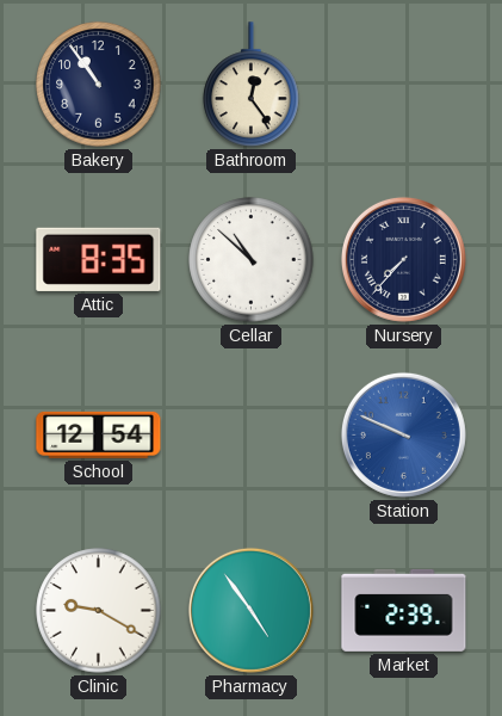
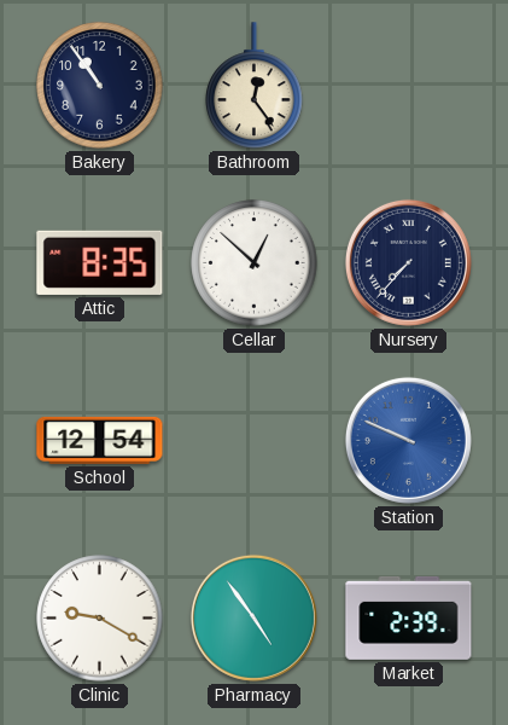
Cellar: 10:52 -> 12:52
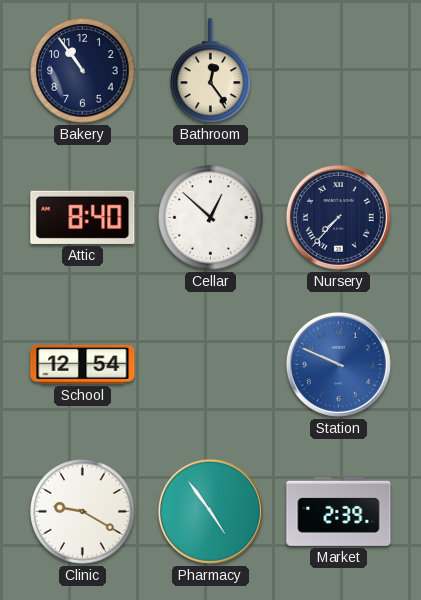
Attic: 8:35 -> 8:40
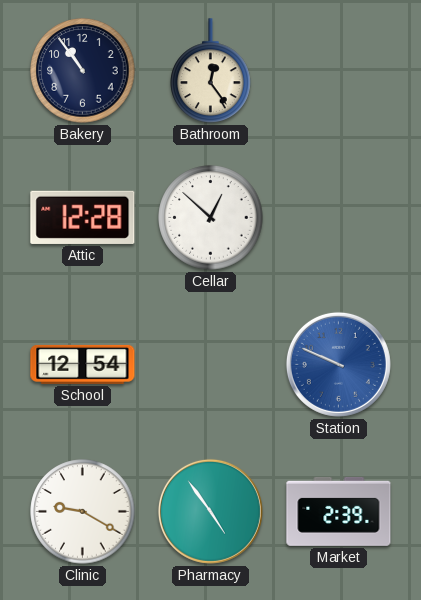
Attic: 8:40 -> 12:28
Nursery: 7:37 -> none
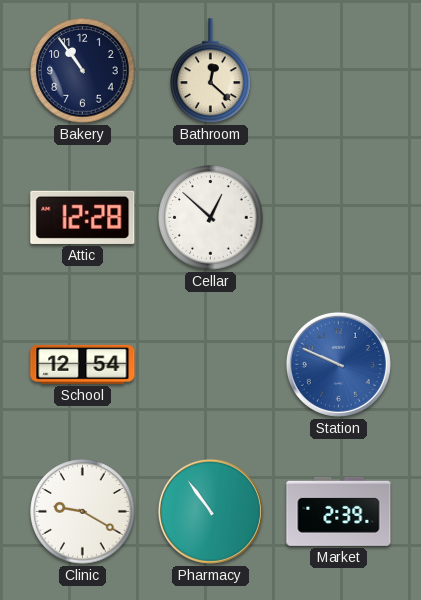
Bathroom: 12:24 -> 12:22
Pharmacy: 4:54 -> 10:54
